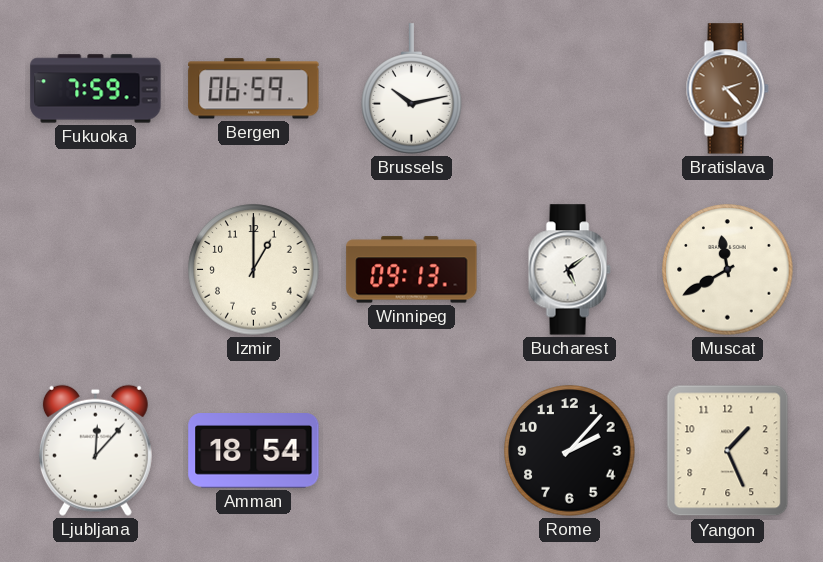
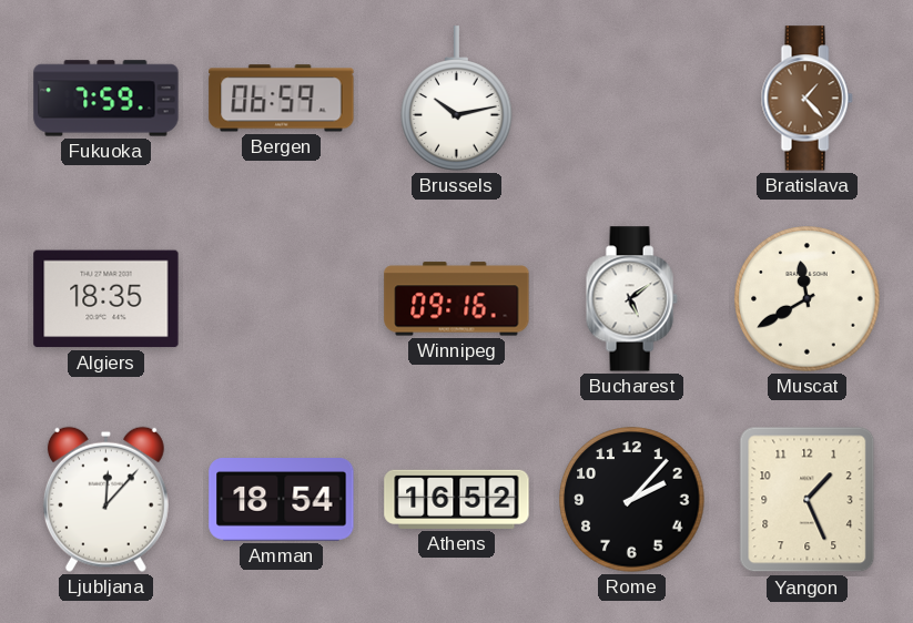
Bratislava: 2:23 -> 1:23
Algiers: none -> 18:35
Izmir: 1:00 -> none
Winnipeg: 09:13 -> 09:16
Athens: none -> 16:52
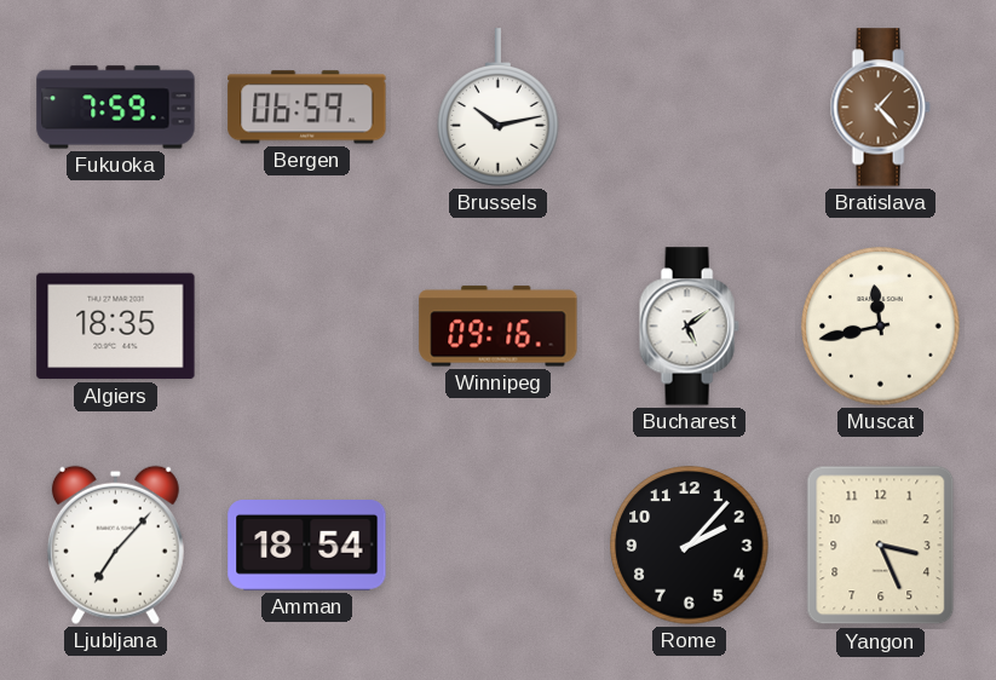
Muscat: 11:40 -> 11:43
Ljubljana: 12:07 -> 7:07
Athens: 16:52 -> none
Yangon: 1:26 -> 3:26
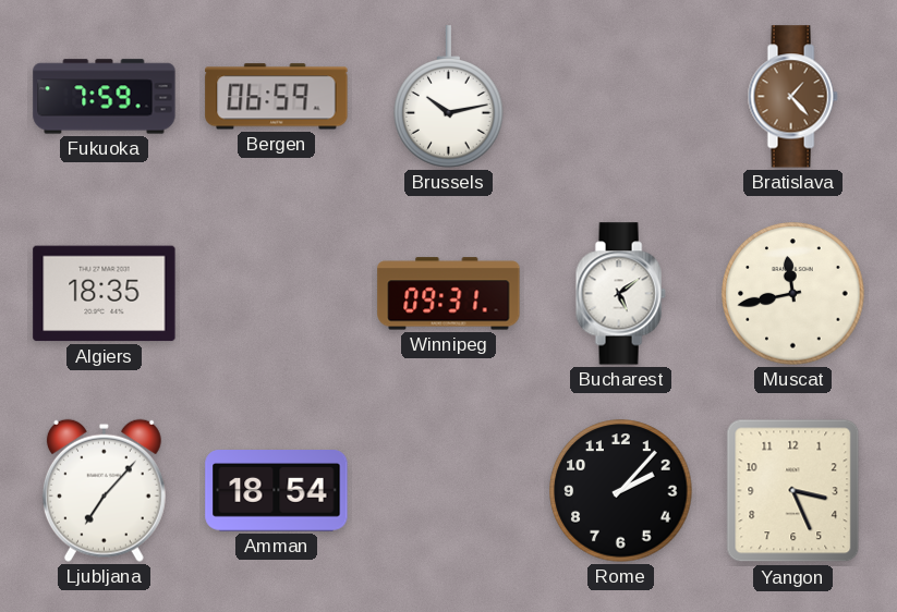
Winnipeg: 09:16 -> 09:31
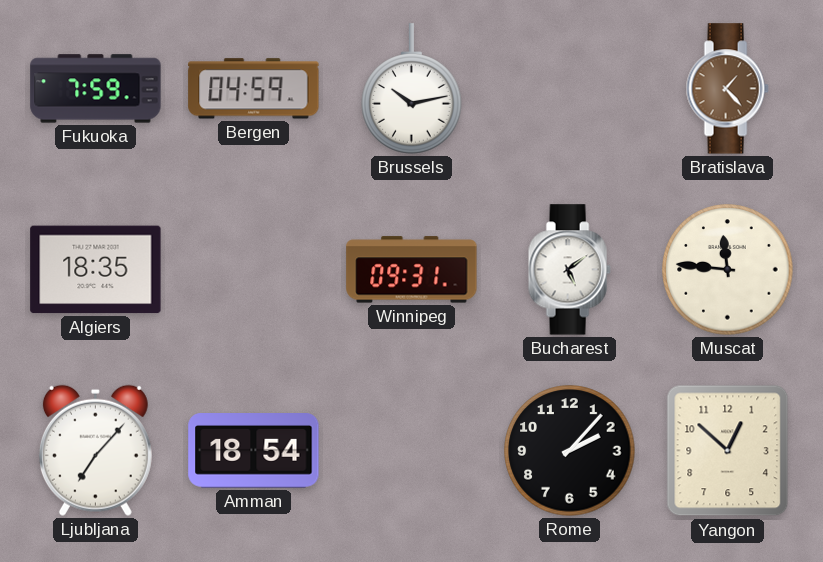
Bergen: 06:59 -> 04:59
Muscat: 11:43 -> 11:46
Yangon: 3:26 -> 12:52
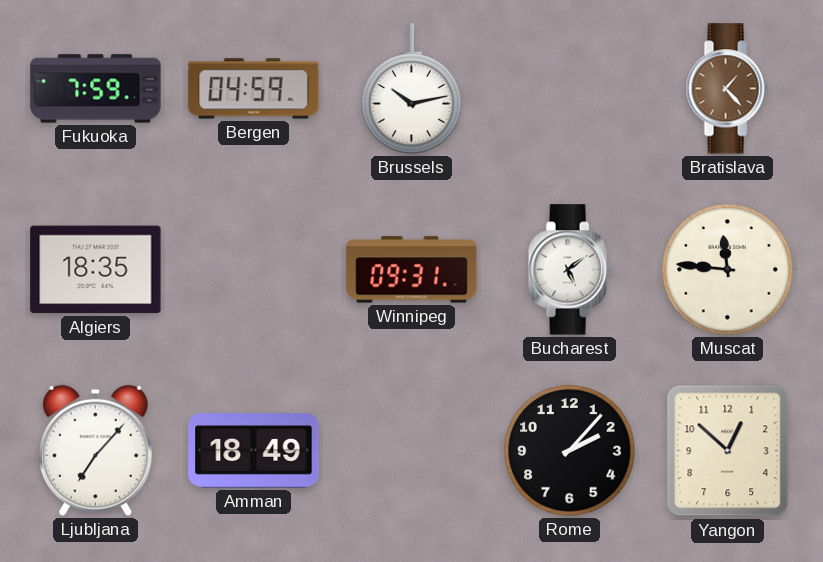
Amman: 18:54 -> 18:49
